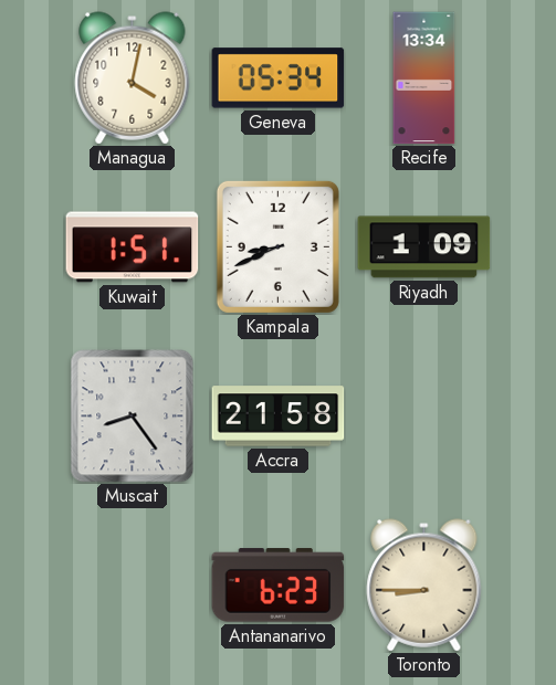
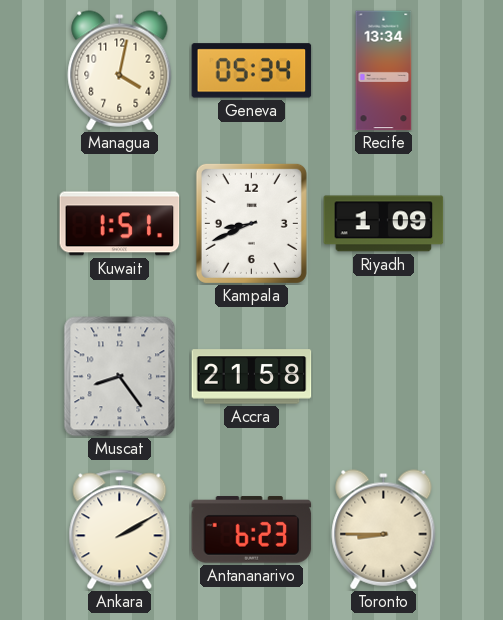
Ankara: none -> 2:10
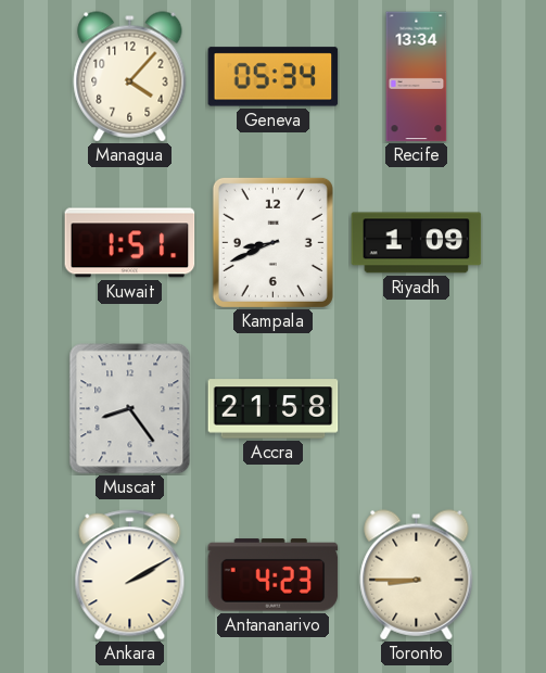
Managua: 4:02 -> 4:07
Antananarivo: 6:23 -> 4:23
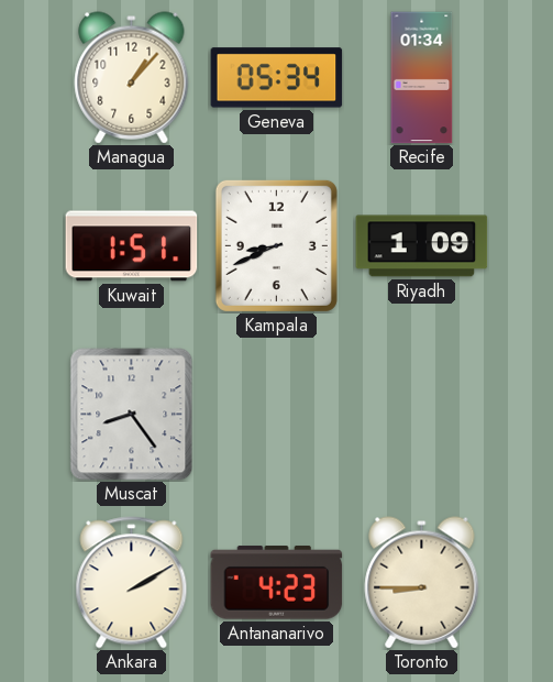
Managua: 4:07 -> 1:07
Recife: 13:34 -> 01:34
Accra: 21:58 -> none
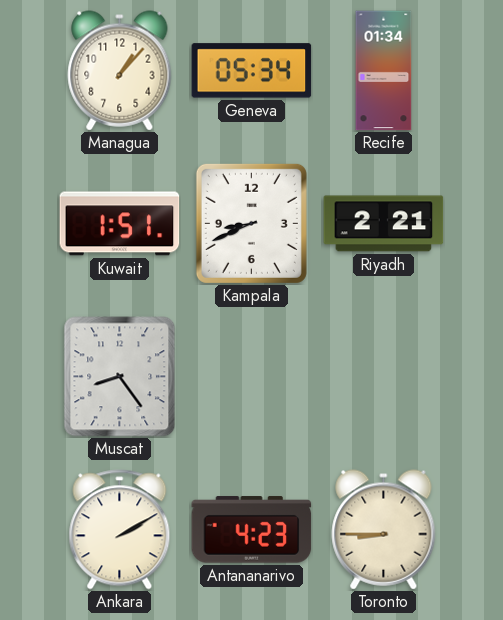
Riyadh: 1:09 -> 2:21
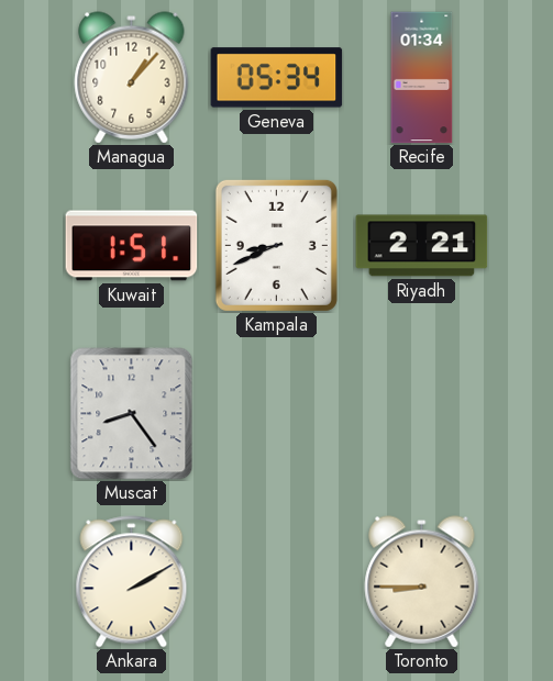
Antananarivo: 4:23 -> none
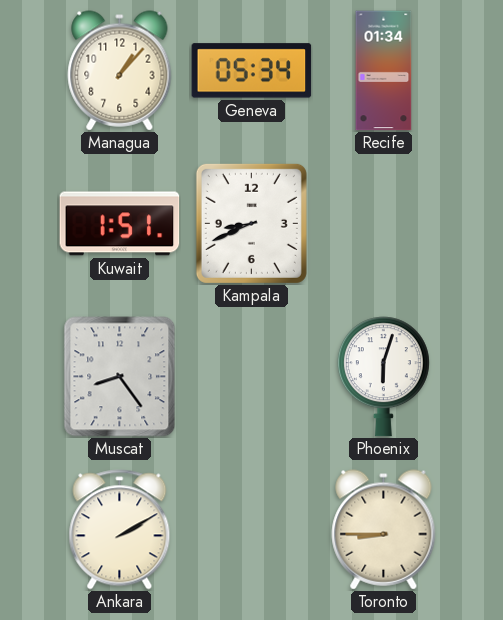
Riyadh: 2:21 -> none
Phoenix: none -> 6:03
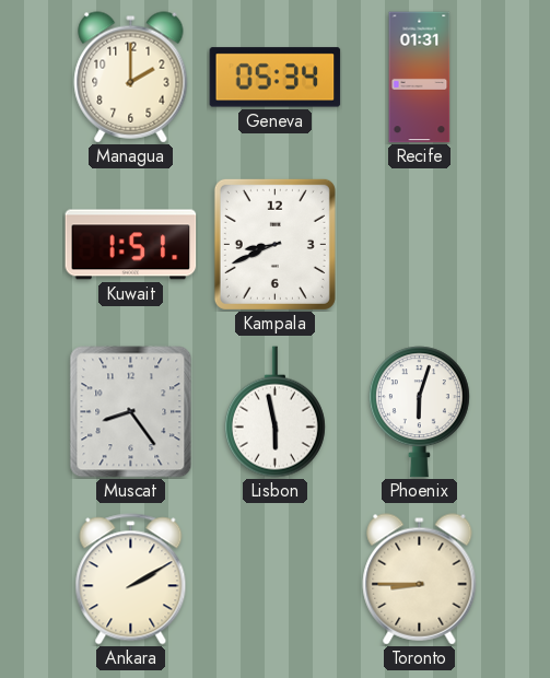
Managua: 1:07 -> 2:00
Recife: 01:34 -> 01:31
Lisbon: none -> 5:58
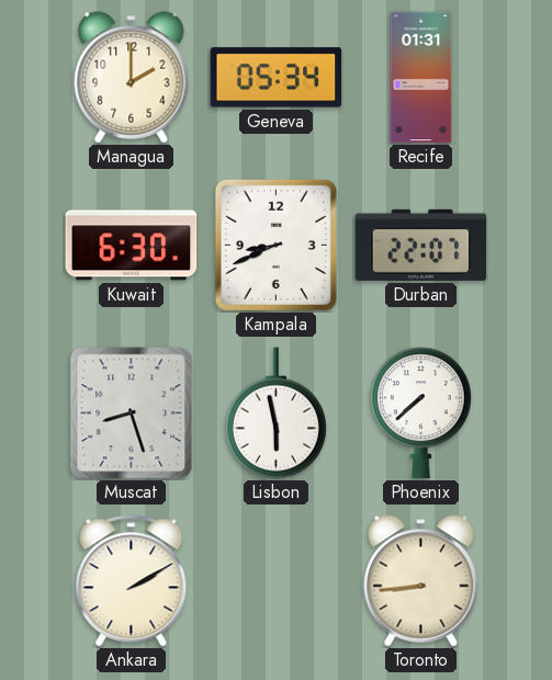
Kuwait: 1:51 -> 6:30
Durban: none -> 22:07
Muscat: 8:24 -> 8:27
Phoenix: 6:03 -> 7:38
Toronto: 8:45 -> 8:44
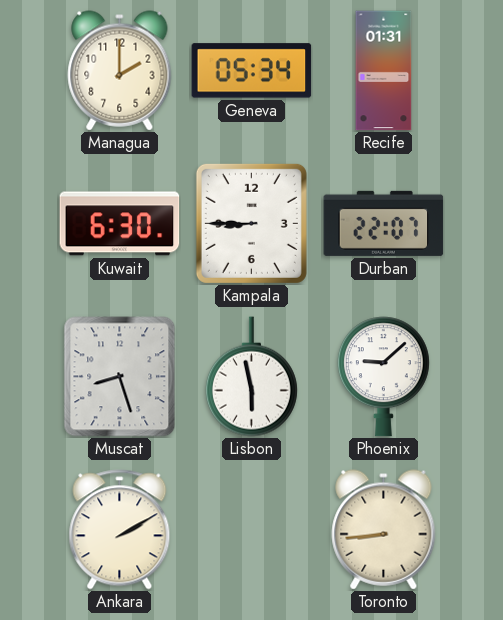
Kampala: 8:41 -> 8:45
Phoenix: 7:38 -> 9:08
